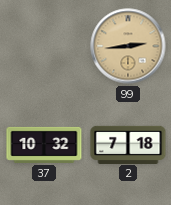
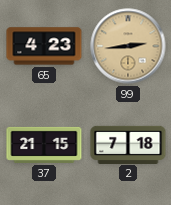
65: none -> 4:23
37: 10:32 -> 21:15
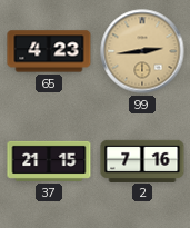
2: 7:18 -> 7:16
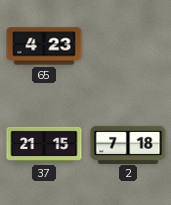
99: 2:44 -> none
2: 7:16 -> 7:18
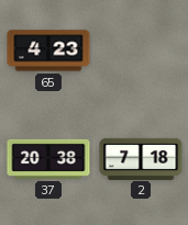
37: 21:15 -> 20:38
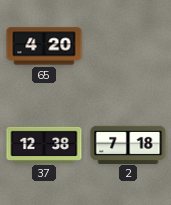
65: 4:23 -> 4:20
37: 20:38 -> 12:38
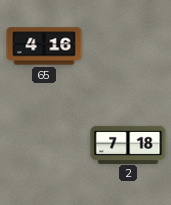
65: 4:20 -> 4:16
37: 12:38 -> none
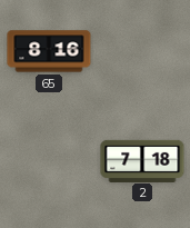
65: 4:16 -> 8:16
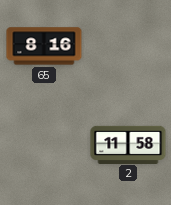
2: 7:18 -> 11:58
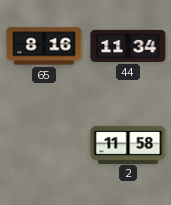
44: none -> 11:34
